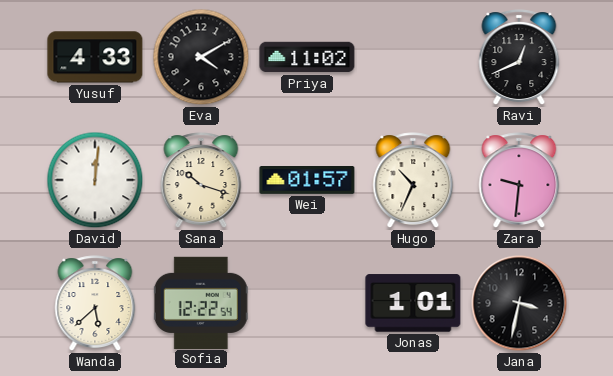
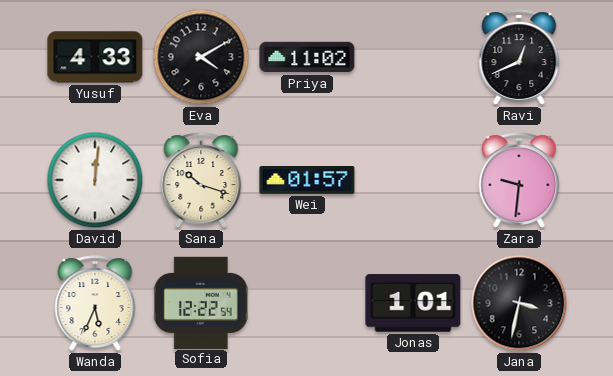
Hugo: 10:34 -> none
Wanda: 5:38 -> 5:34
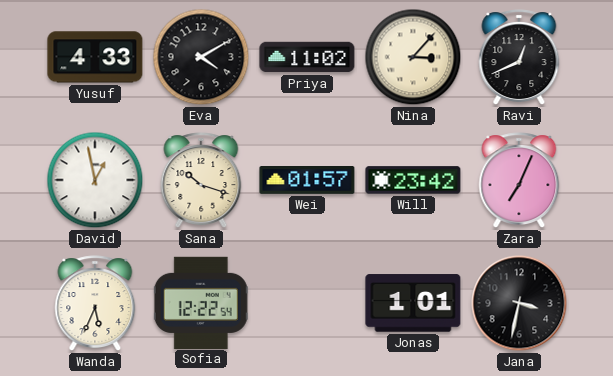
Nina: none -> 3:07
David: 12:01 -> 12:58
Will: none -> 23:42
Zara: 9:31 -> 7:04
